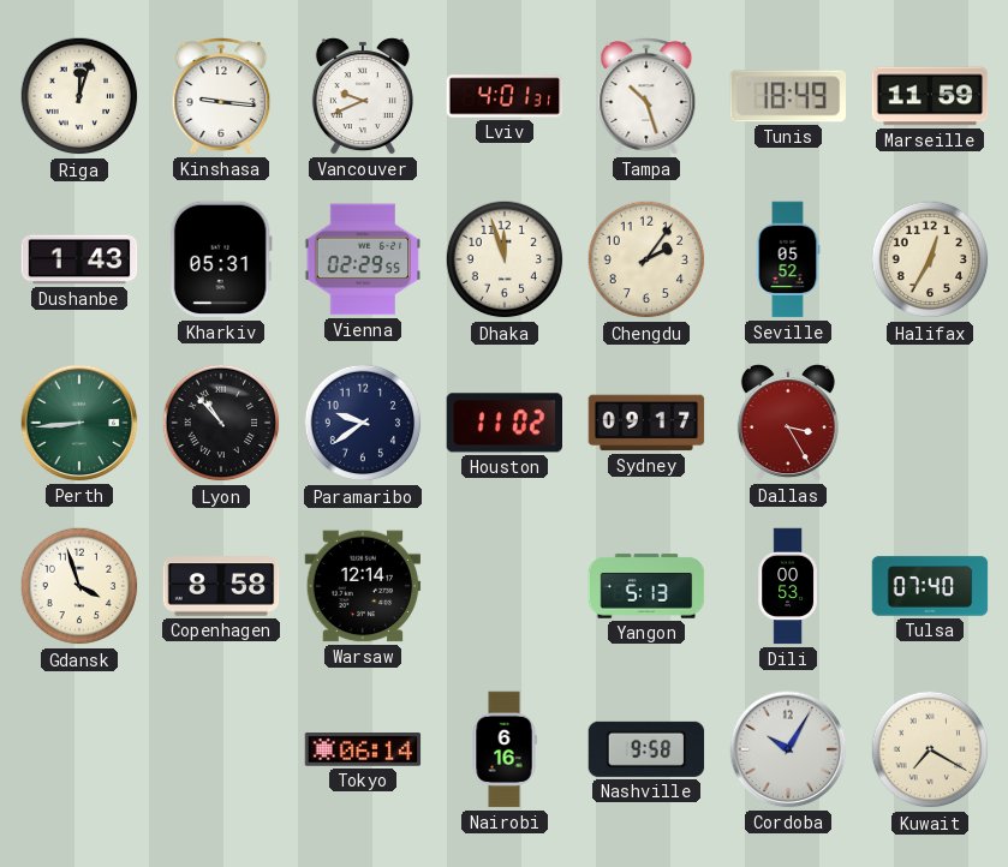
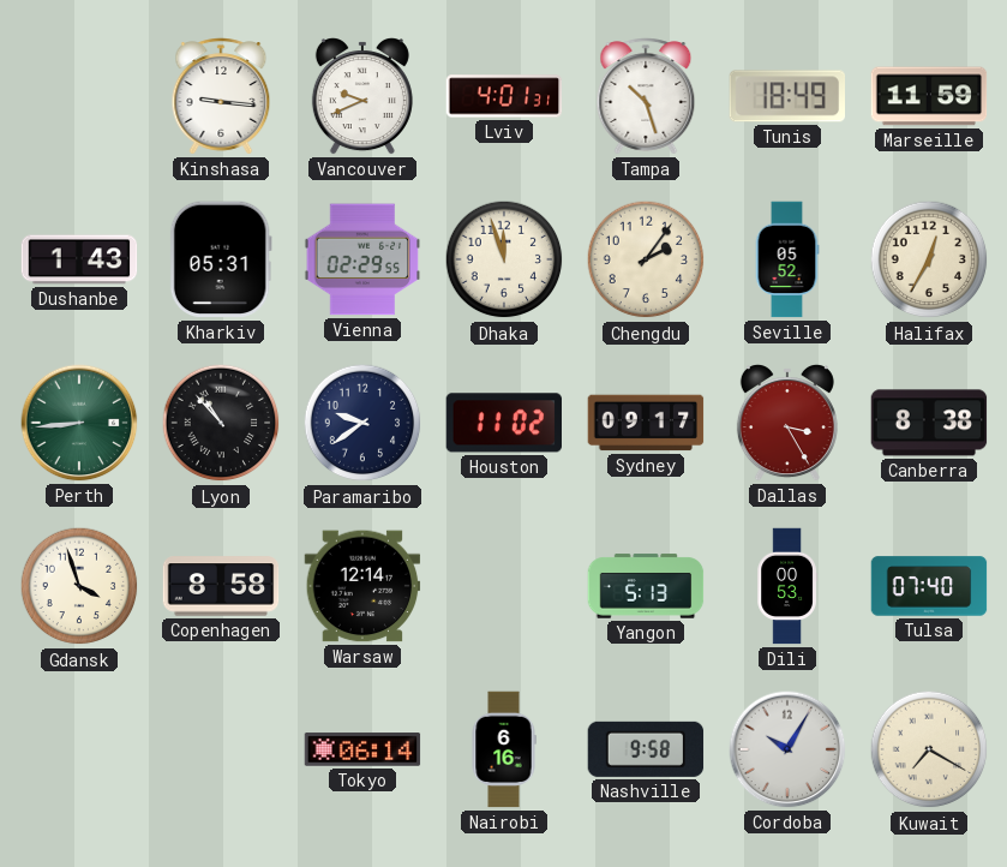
Riga: 12:03 -> none
Canberra: none -> 8:38
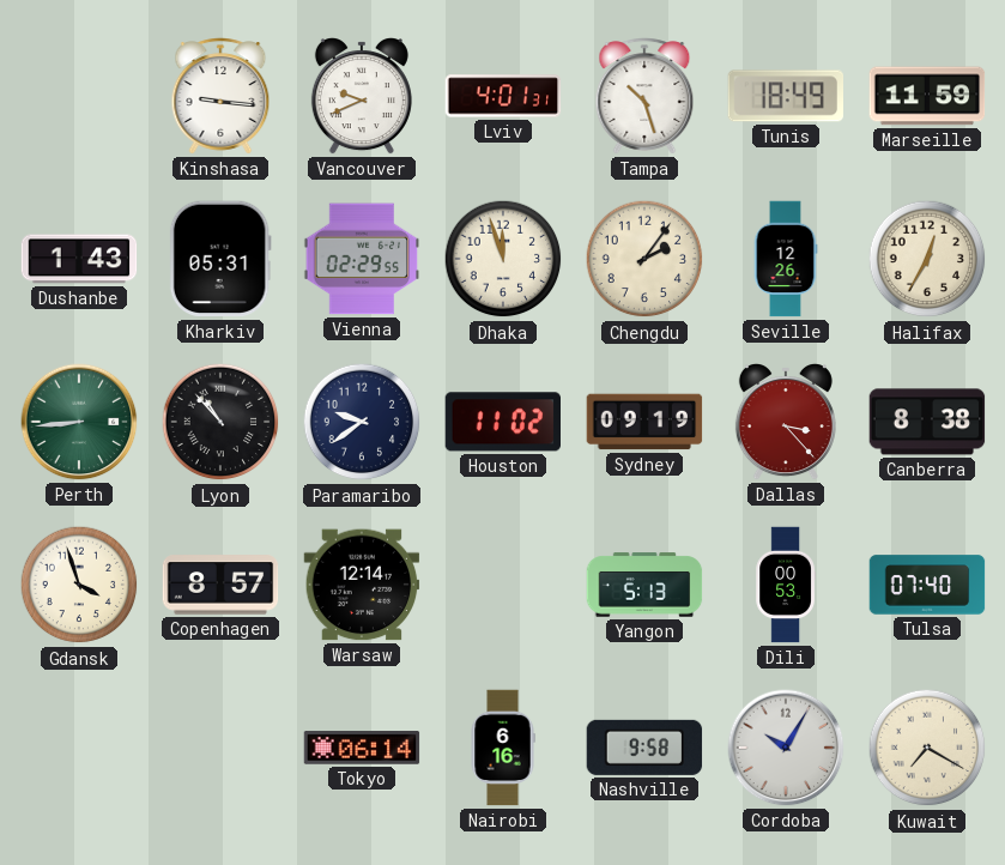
Seville: 05:52 -> 12:26
Sydney: 09:17 -> 09:19
Dallas: 3:25 -> 3:23
Copenhagen: 8:58 -> 8:57
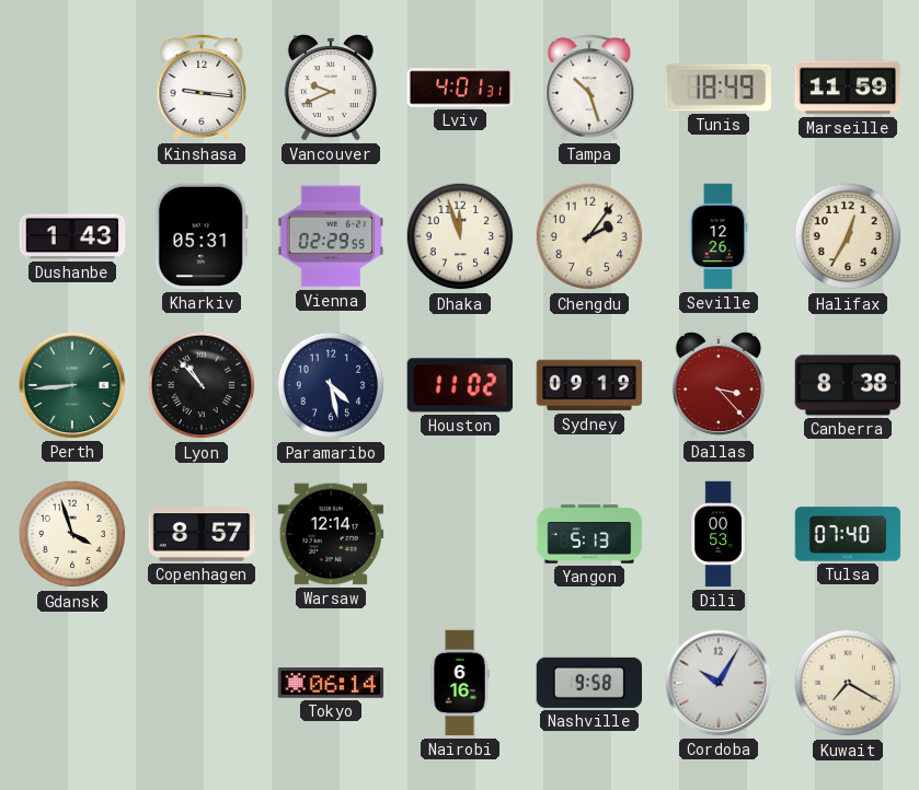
Paramaribo: 9:39 -> 4:28
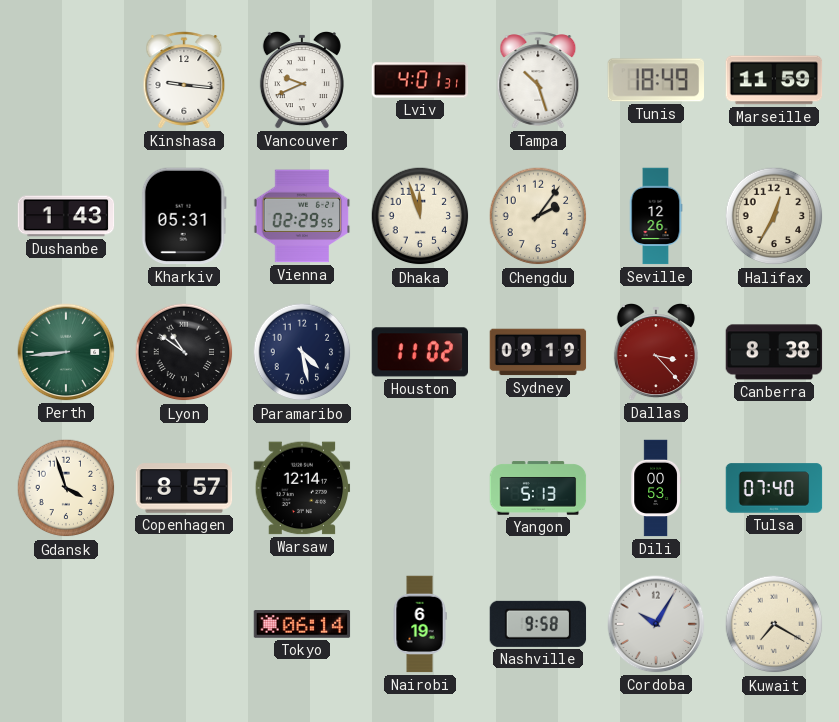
Lyon: 10:53 -> 10:51
Nairobi: 6:16 -> 6:19
